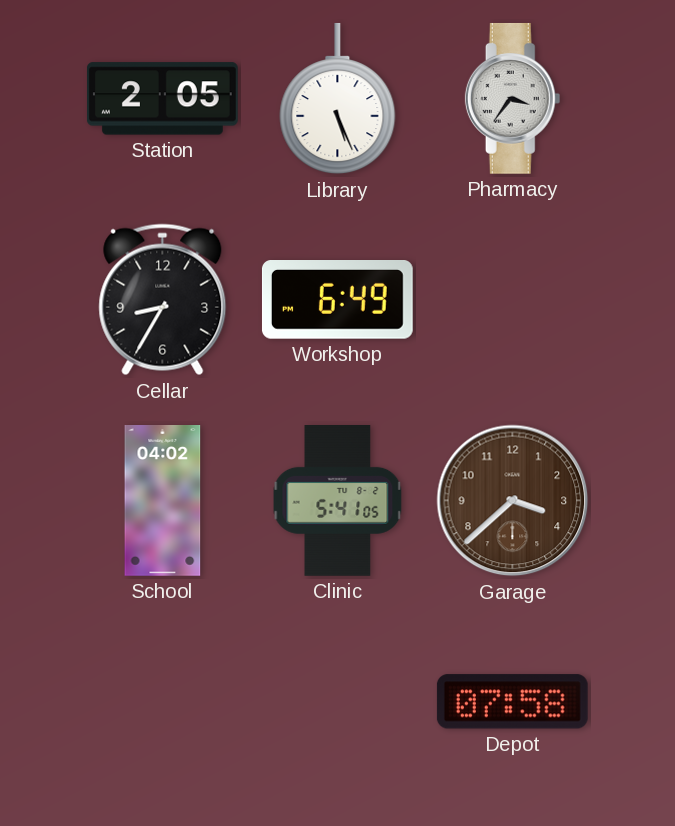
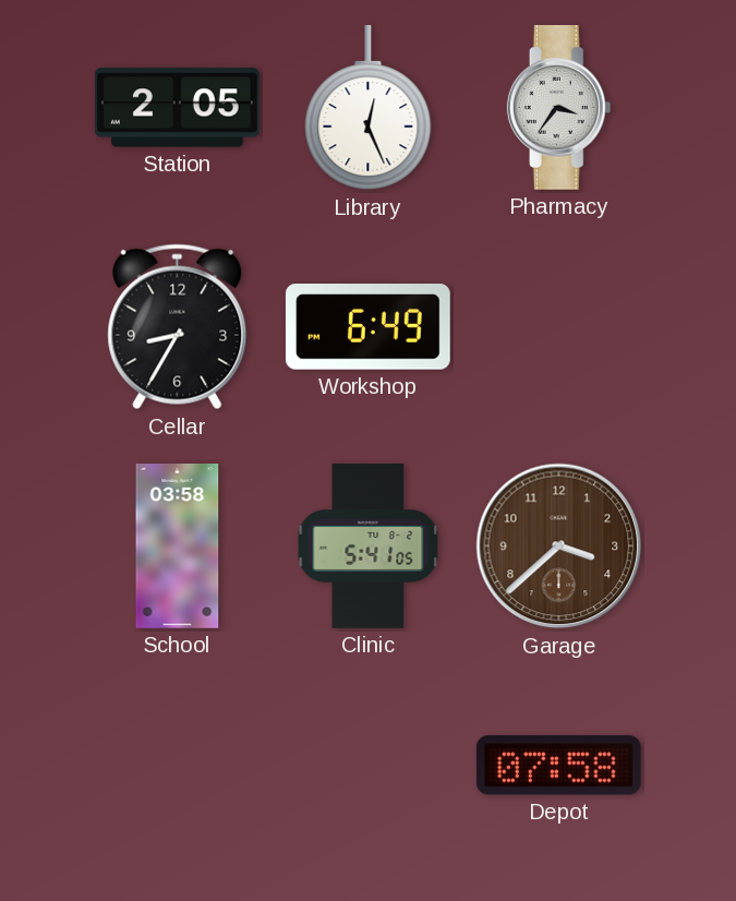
Library: 5:26 -> 12:26
School: 04:02 -> 03:58
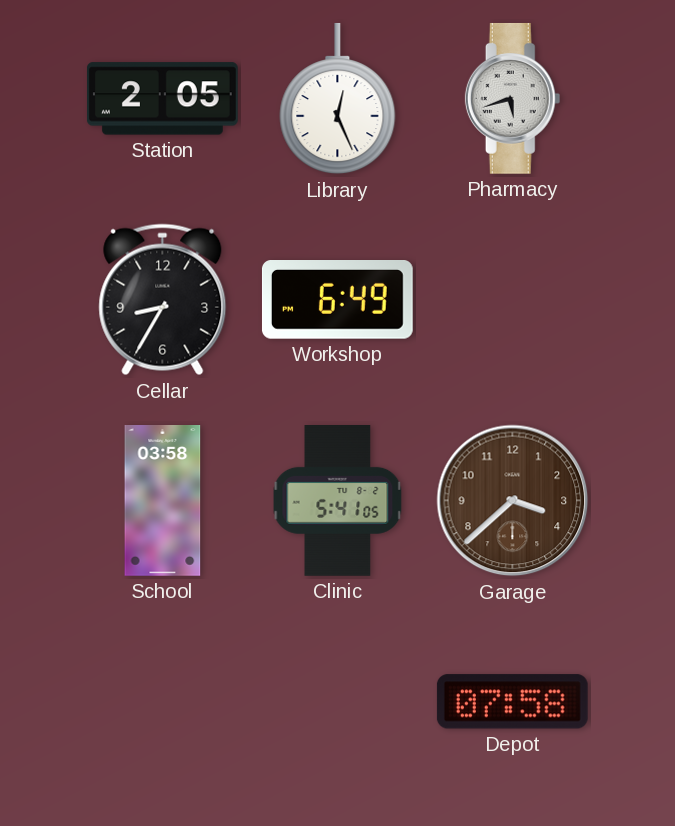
Pharmacy: 3:36 -> 5:42
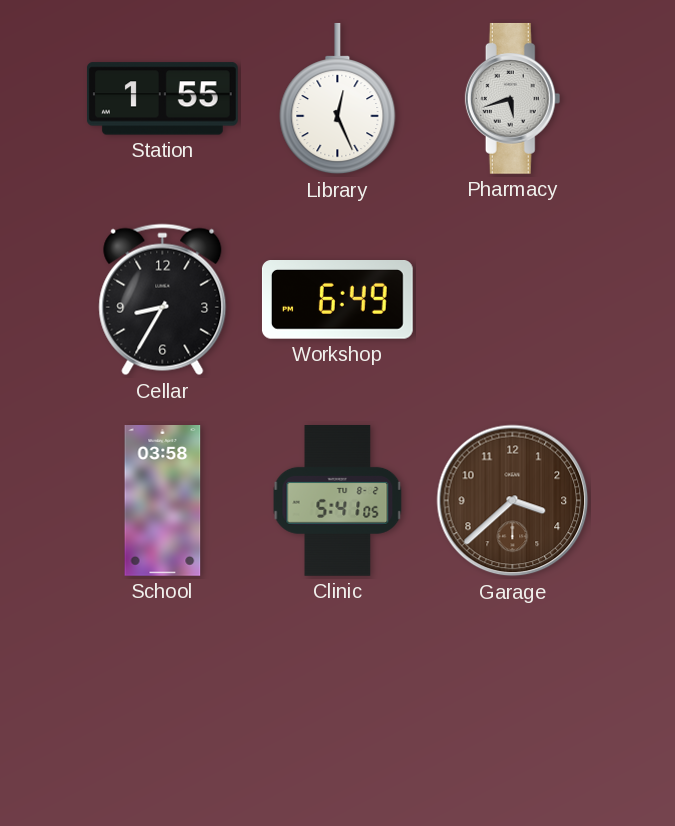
Station: 2:05 -> 1:55
Depot: 07:58 -> none
